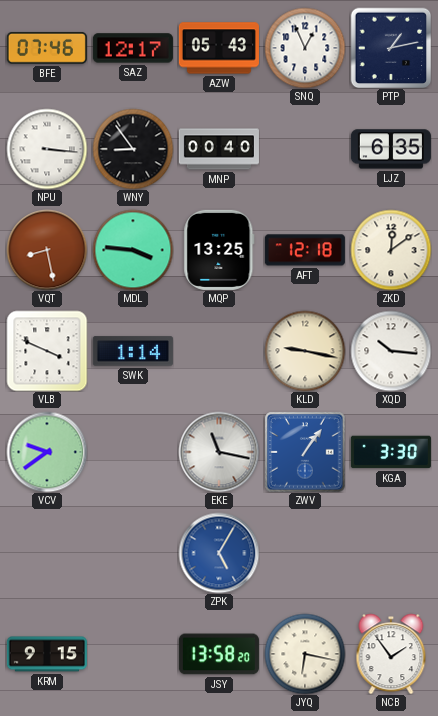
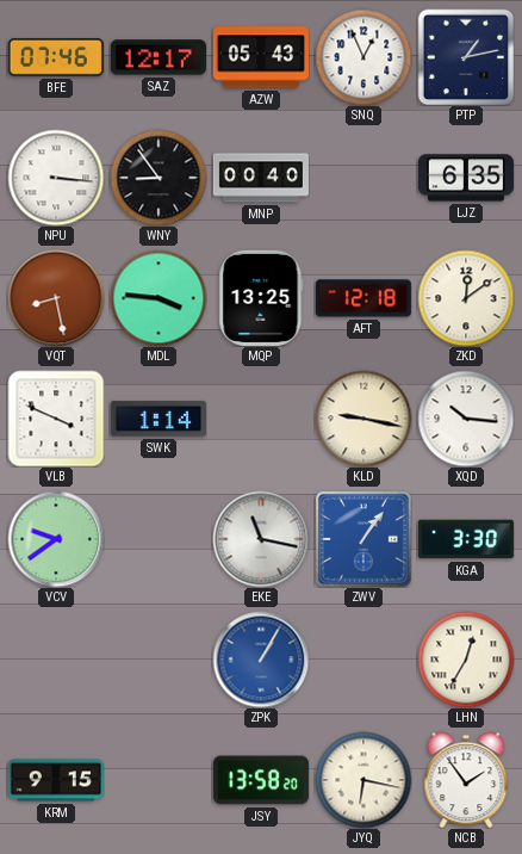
ZPK: 5:05 -> 1:05
LHN: none -> 12:35
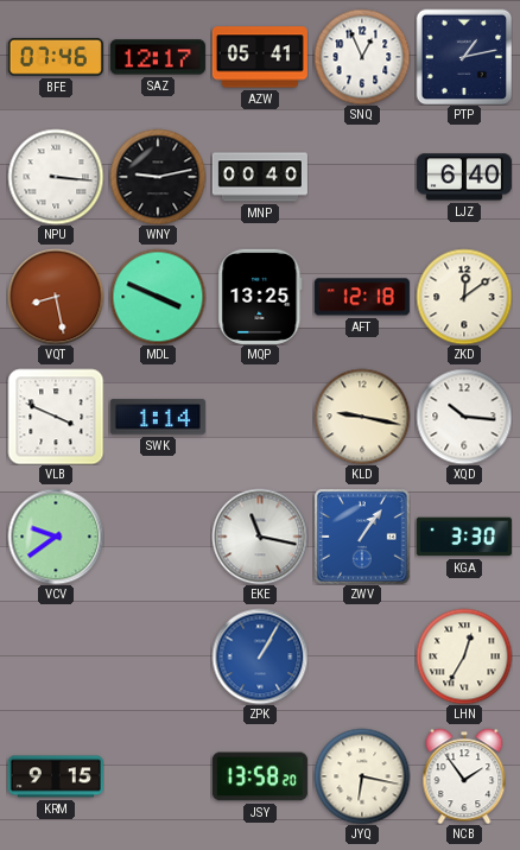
AZW: 05:43 -> 05:41
WNY: 8:54 -> 9:13
LJZ: 6:35 -> 6:40
MDL: 3:46 -> 3:49
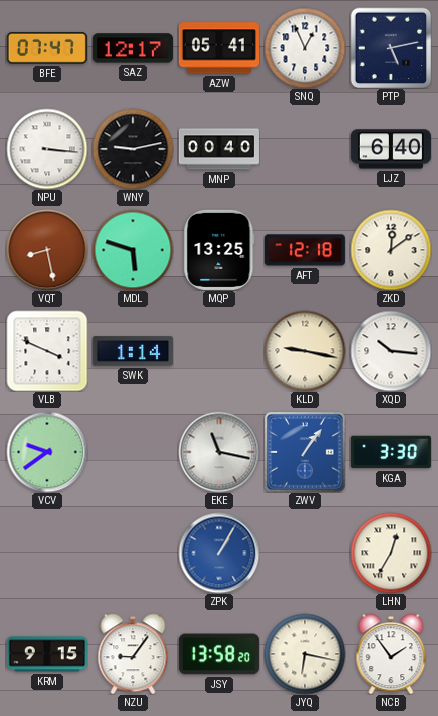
BFE: 07:46 -> 07:47
PTP: 1:13 -> 5:13
MDL: 3:49 -> 5:48
NZU: none -> 9:06
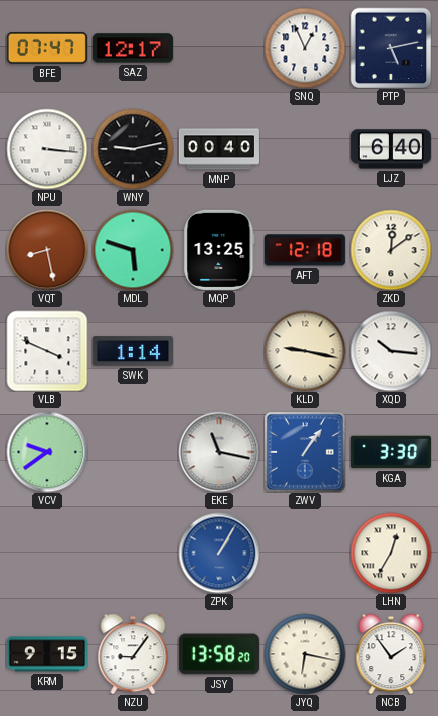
AZW: 05:41 -> none
